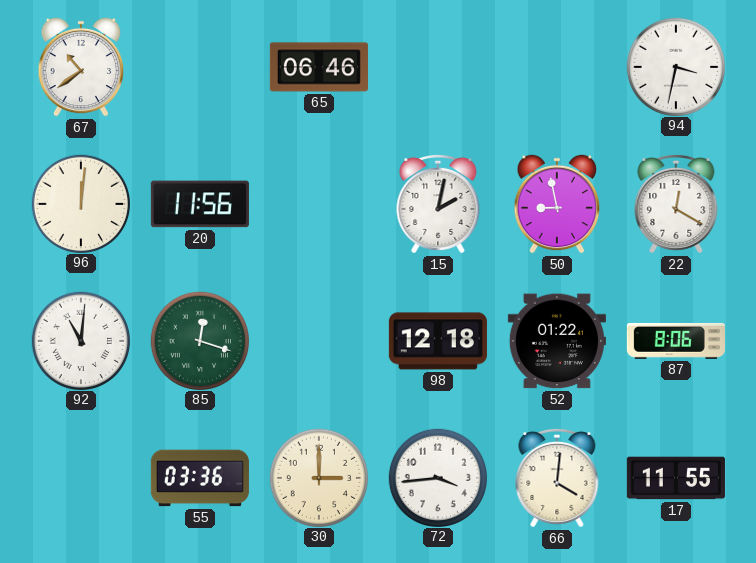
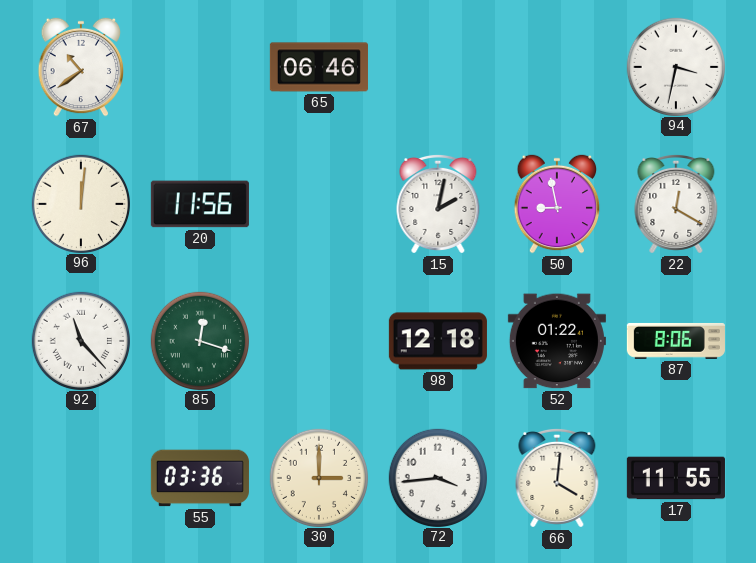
92: 11:01 -> 11:23
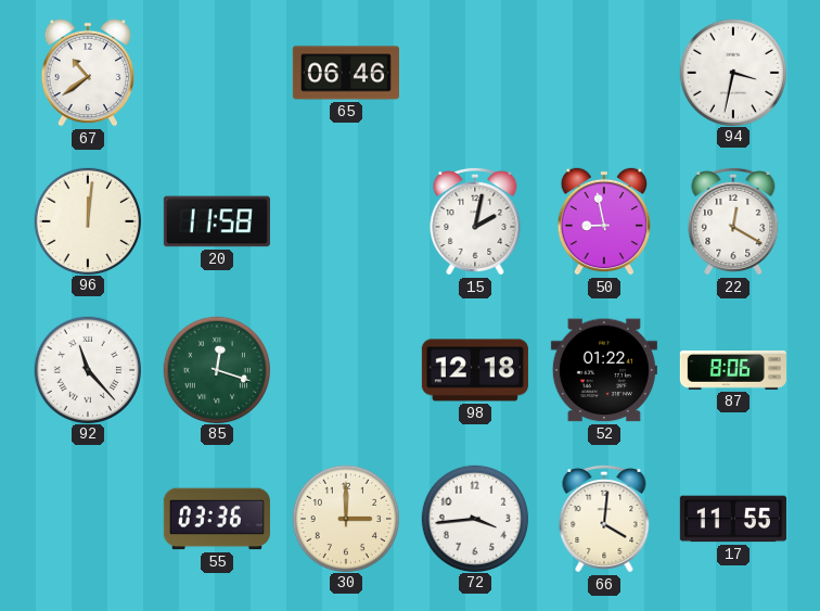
20: 11:56 -> 11:58
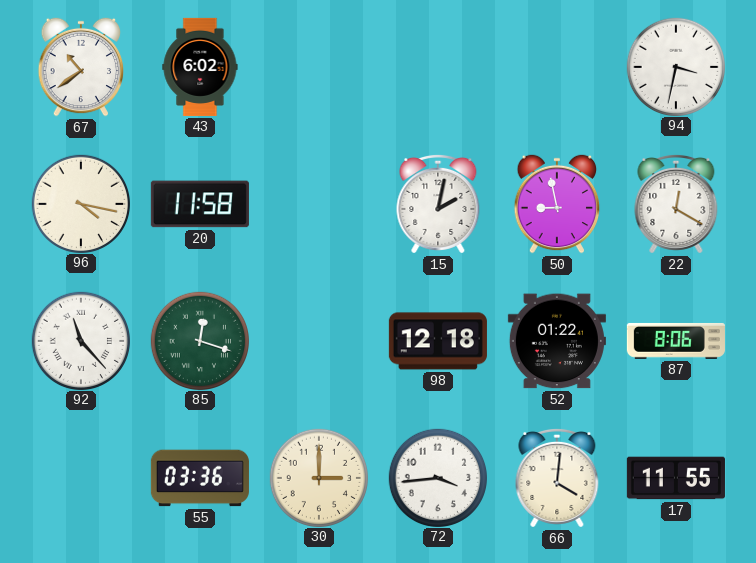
43: none -> 6:02
65: 06:46 -> none
96: 12:01 -> 4:17
